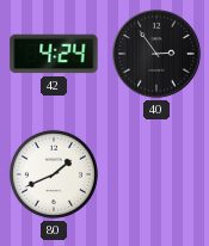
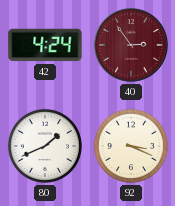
40 dial: black -> burgundy
92: none -> 3:19
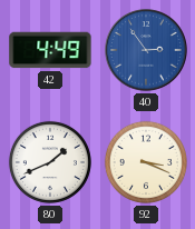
42: 4:24 -> 4:49
40 dial: burgundy -> blue
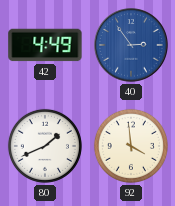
92: 3:19 -> 3:59
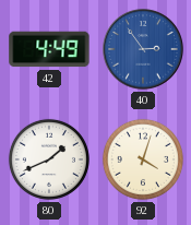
92: 3:59 -> 4:03
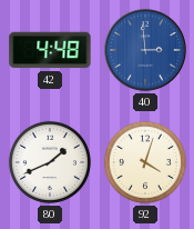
42: 4:49 -> 4:48
40: 2:54 -> 2:59
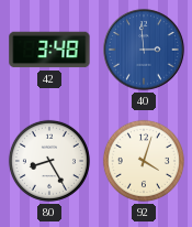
42: 4:48 -> 3:48
80: 1:41 -> 8:25
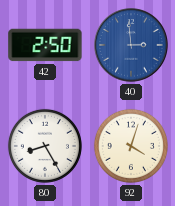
42: 3:48 -> 2:50
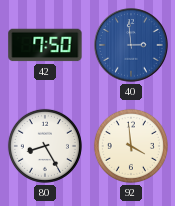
42: 2:50 -> 7:50
92: 4:03 -> 3:59
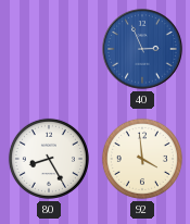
42: 7:50 -> none
40: 2:59 -> 2:56
